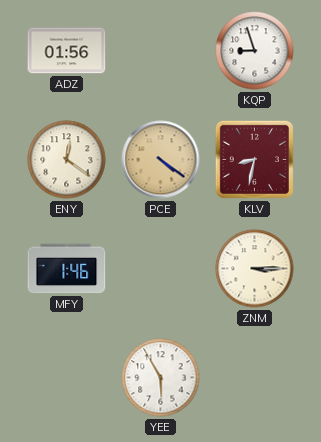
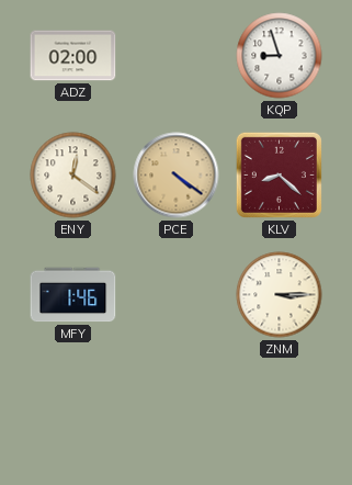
ADZ: 01:56 -> 02:00
KLV: 8:32 -> 8:22
YEE: 5:55 -> none
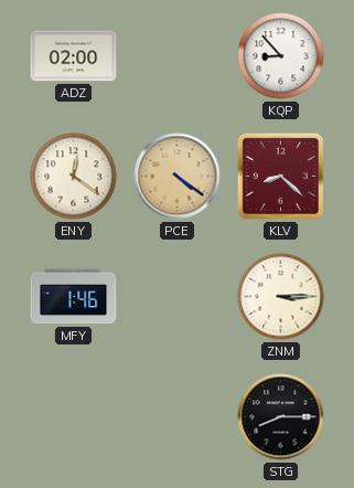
KQP: 8:57 -> 8:53
STG: none -> 8:15
